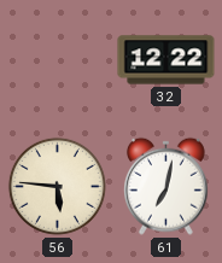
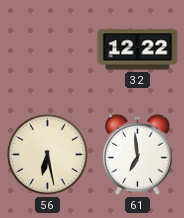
56: 5:46 -> 6:28
61: 7:02 -> 6:59
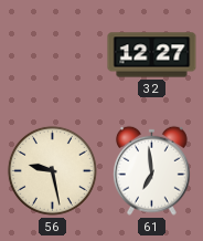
32: 12:22 -> 12:27
56: 6:28 -> 9:28
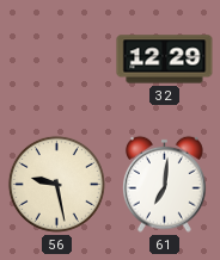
32: 12:27 -> 12:29
61: 6:59 -> 7:01
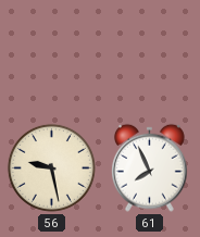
32: 12:29 -> none
61: 7:01 -> 7:56
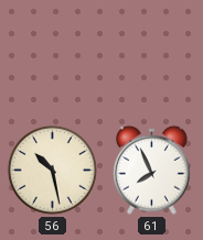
56: 9:28 -> 10:28
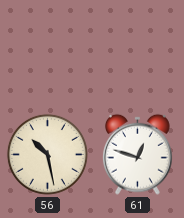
61: 7:56 -> 12:48
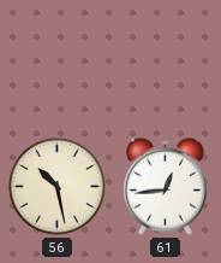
61: 12:48 -> 12:44
